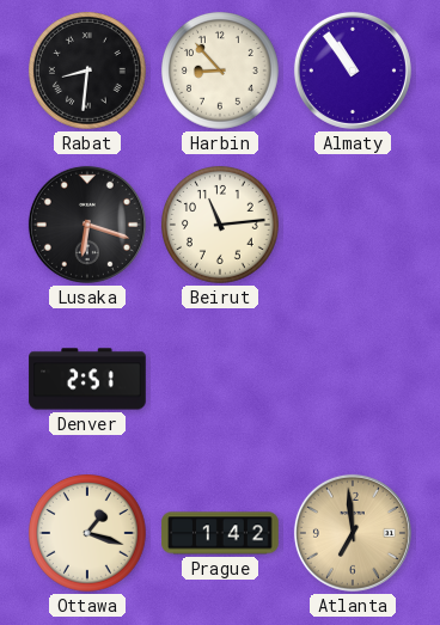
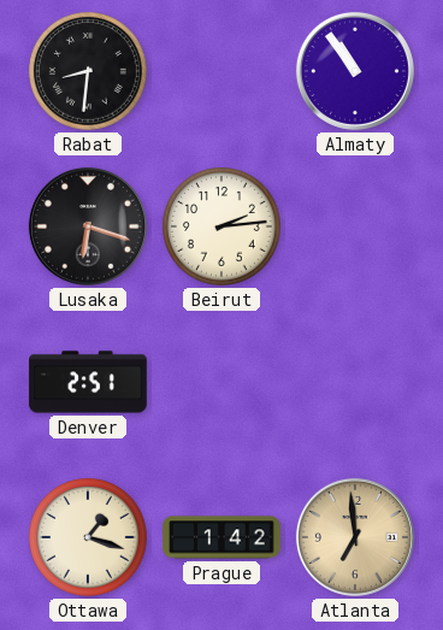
Harbin: 8:53 -> none
Beirut: 11:14 -> 2:14
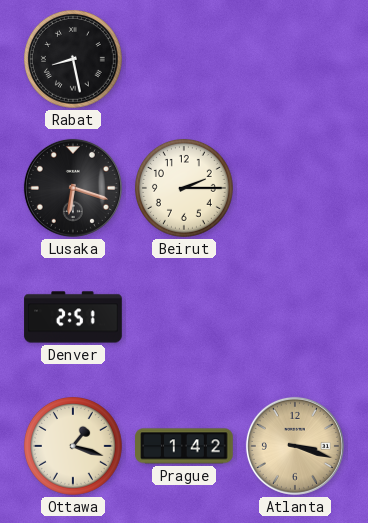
Rabat: 8:31 -> 8:28
Almaty: 10:54 -> none
Beirut: 2:14 -> 2:15
Atlanta: 6:59 -> 3:18
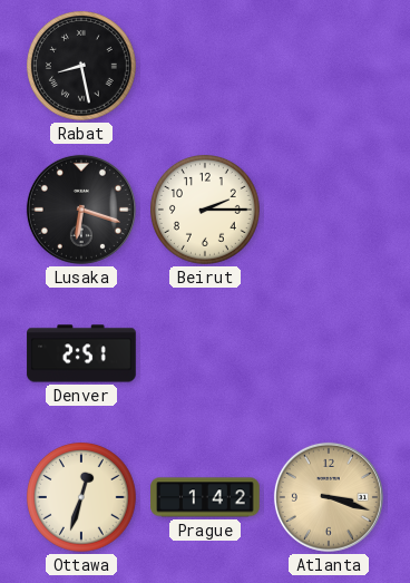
Ottawa: 1:18 -> 12:33
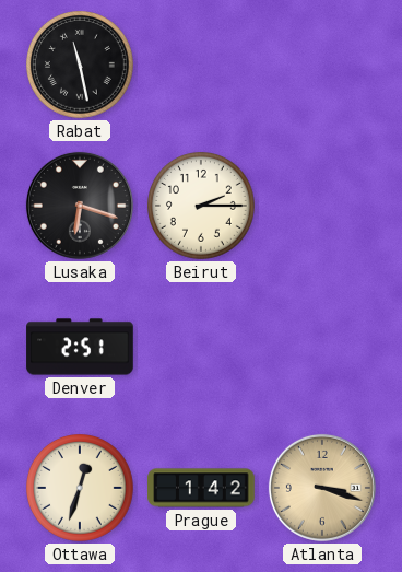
Rabat: 8:28 -> 11:28
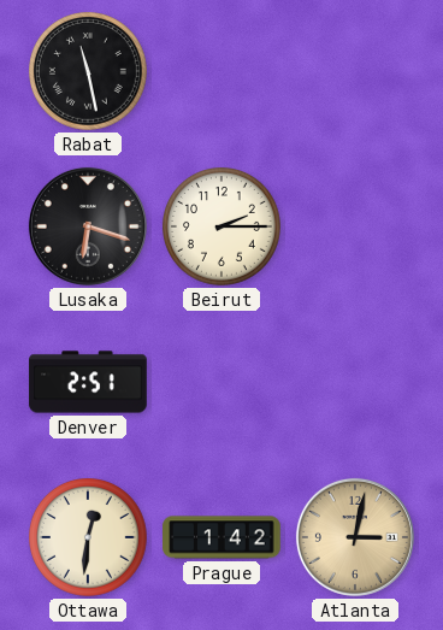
Ottawa: 12:33 -> 12:31
Atlanta: 3:18 -> 3:02
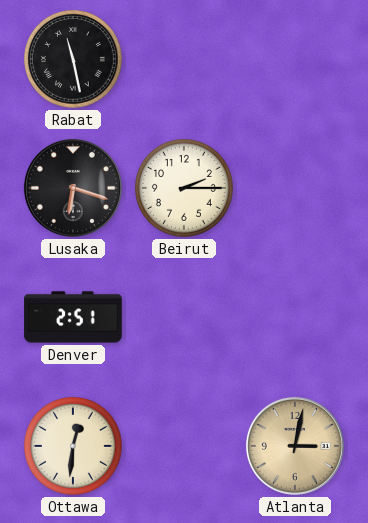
Prague: 1:42 -> none
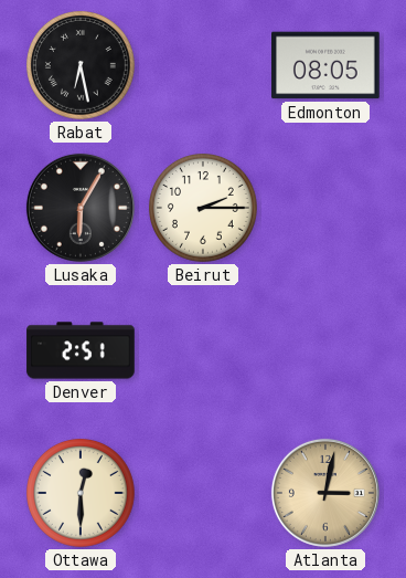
Rabat: 11:28 -> 6:28
Edmonton: none -> 08:05
Lusaka: 6:18 -> 6:05
Ottawa: 12:31 -> 12:30
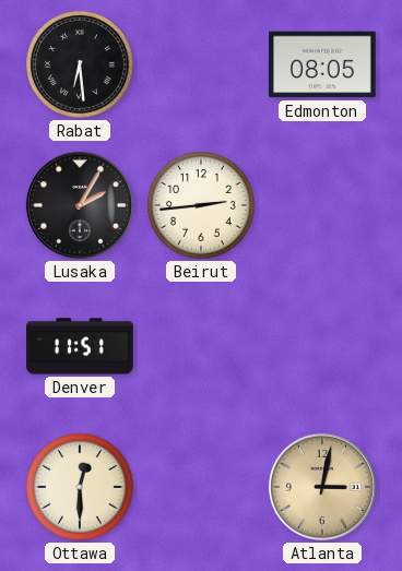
Rabat: 6:28 -> 6:29
Lusaka: 6:05 -> 2:05
Beirut: 2:15 -> 2:44
Denver: 2:51 -> 11:51
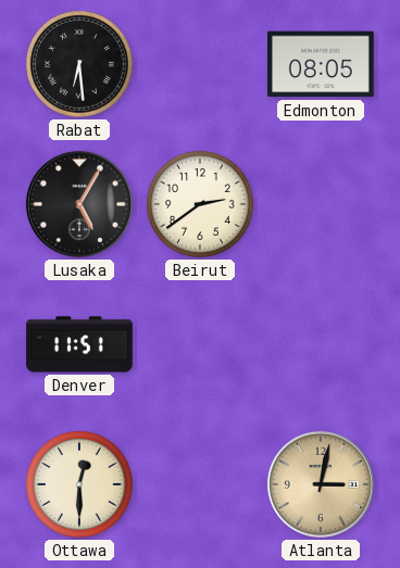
Lusaka: 2:05 -> 5:05
Beirut: 2:44 -> 2:39
